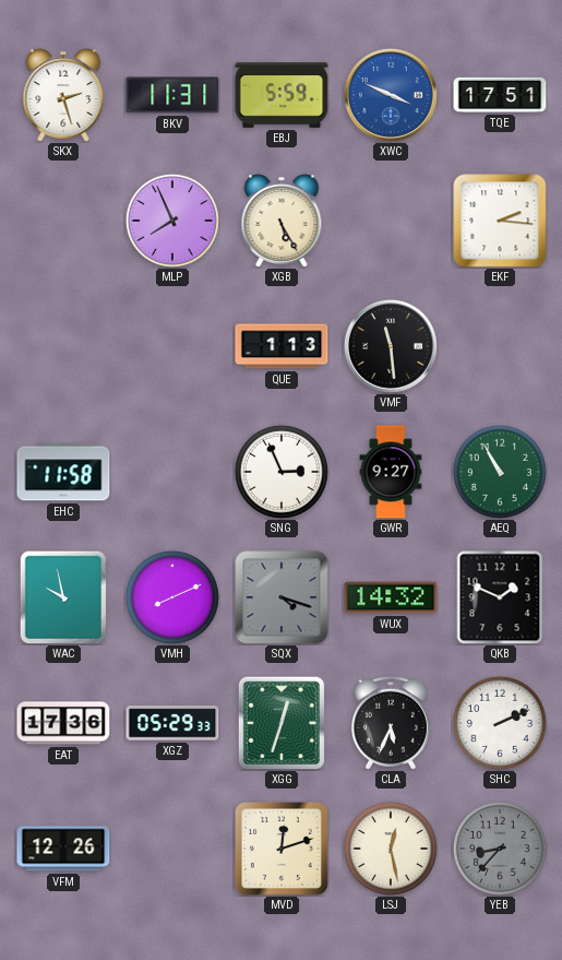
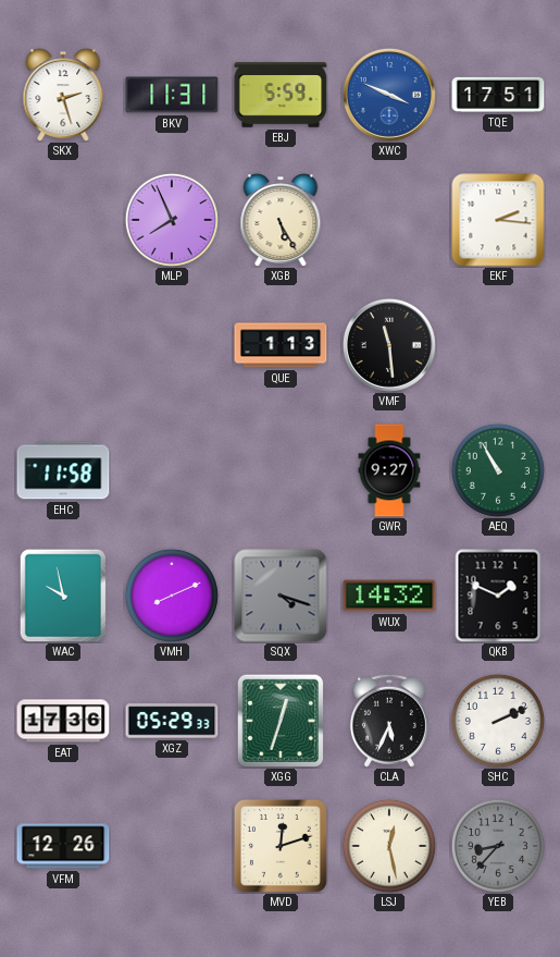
SNG: 2:56 -> none
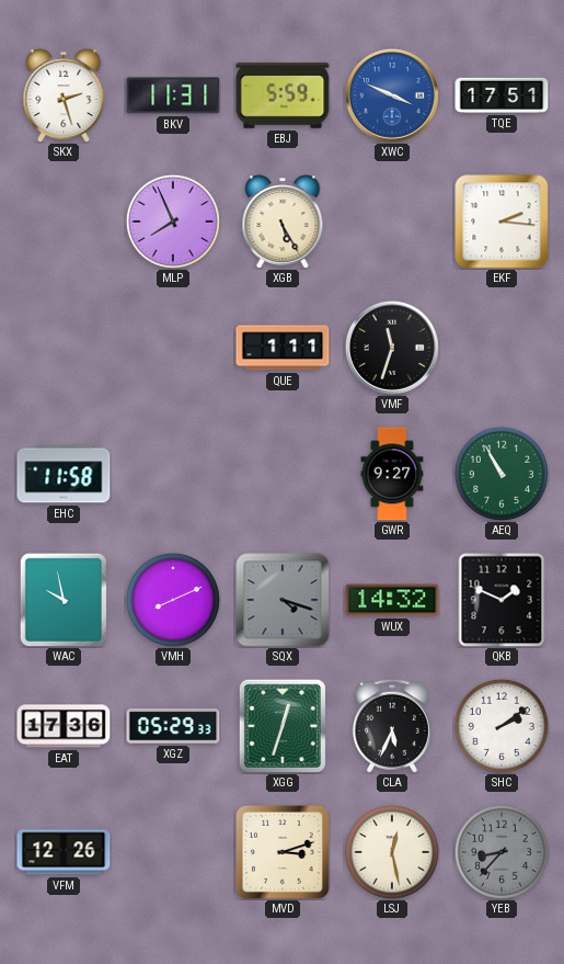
QUE: 1:13 -> 1:11
VMF: 11:29 -> 11:33
SHC: 2:11 -> 2:09
MVD: 12:12 -> 3:12
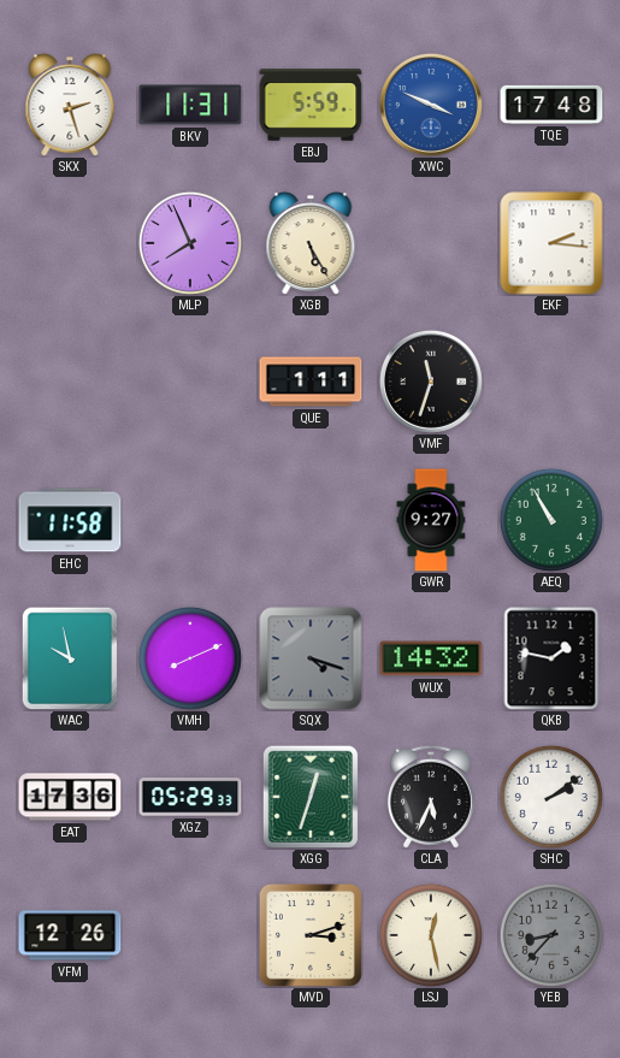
TQE: 17:51 -> 17:48
QKB: 1:49 -> 1:47
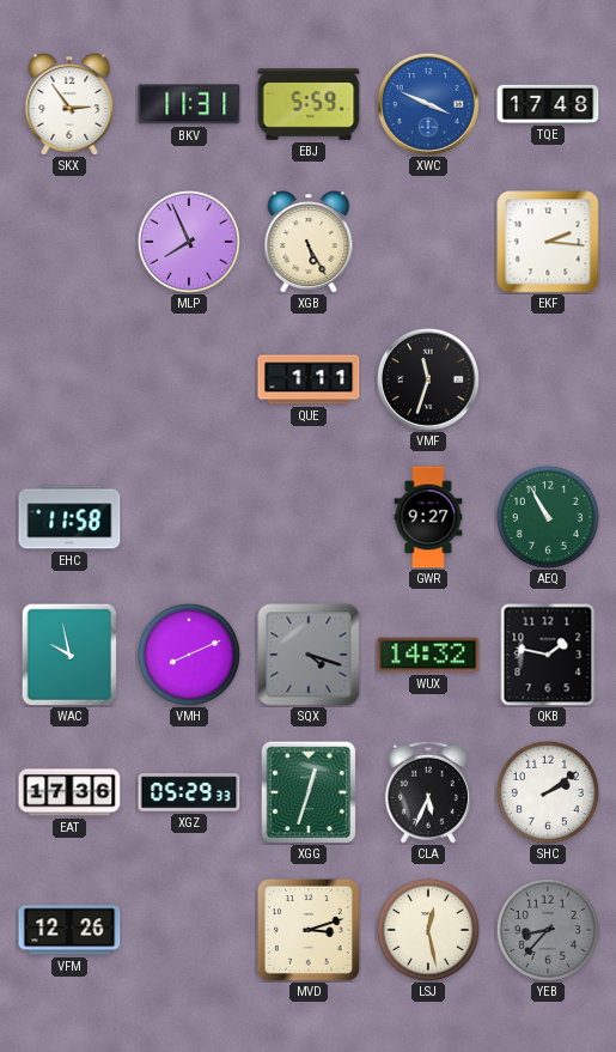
SKX: 2:27 -> 2:54
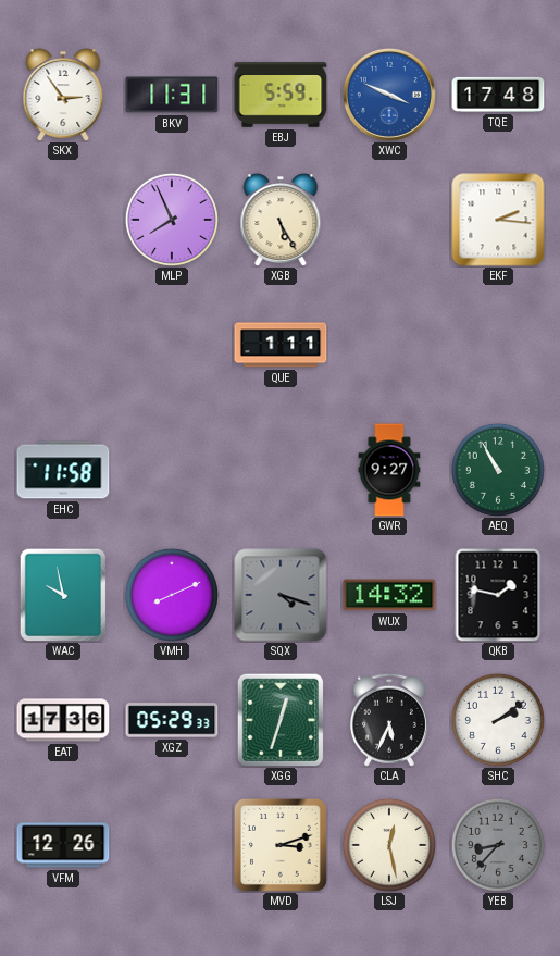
VMF: 11:33 -> none
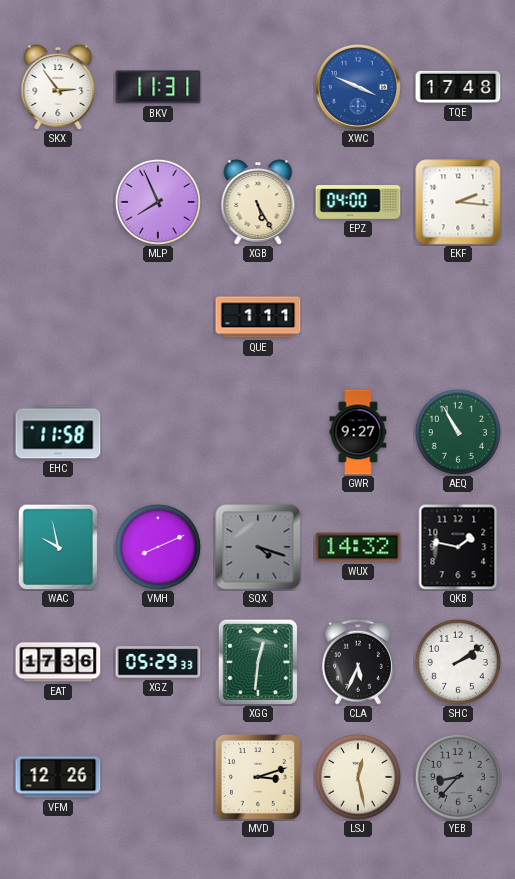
EBJ: 5:59 -> none
EPZ: none -> 04:00
XGG: 12:33 -> 12:31
